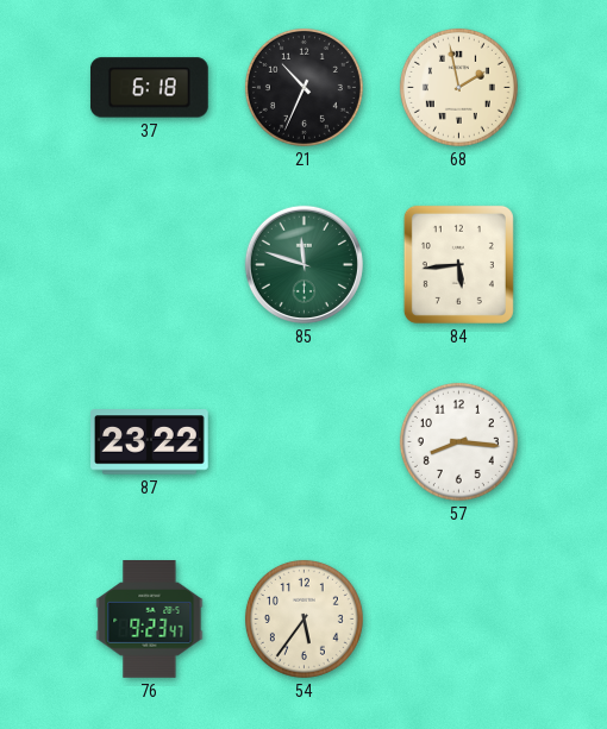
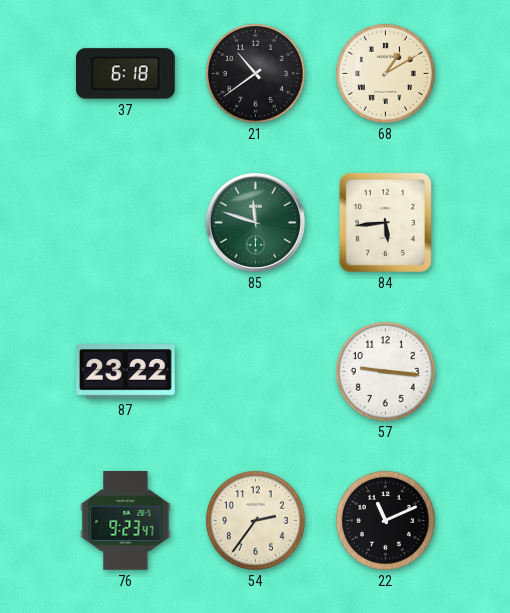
21: 10:34 -> 10:39
68: 1:58 -> 1:10
57: 8:16 -> 9:16
54: 5:36 -> 2:36
22: none -> 11:11
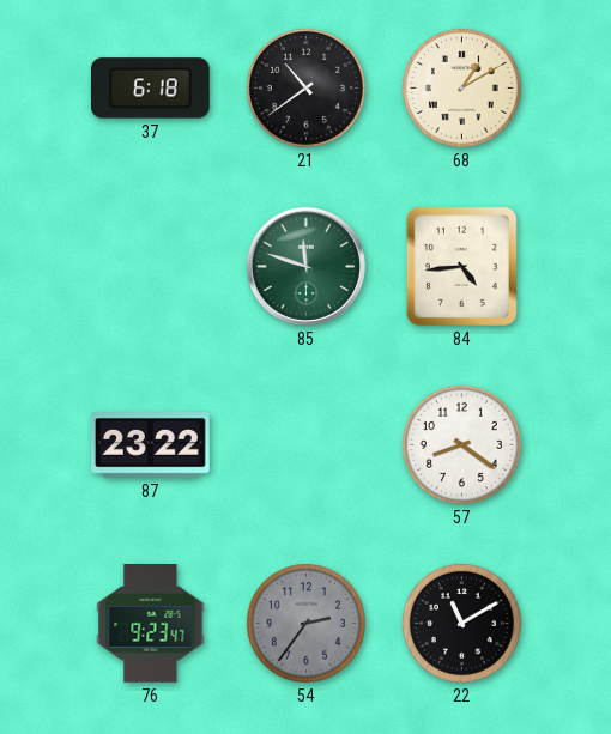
84: 5:44 -> 4:44
57: 9:16 -> 8:21
54 dial: cream -> grey
22: 11:11 -> 11:10
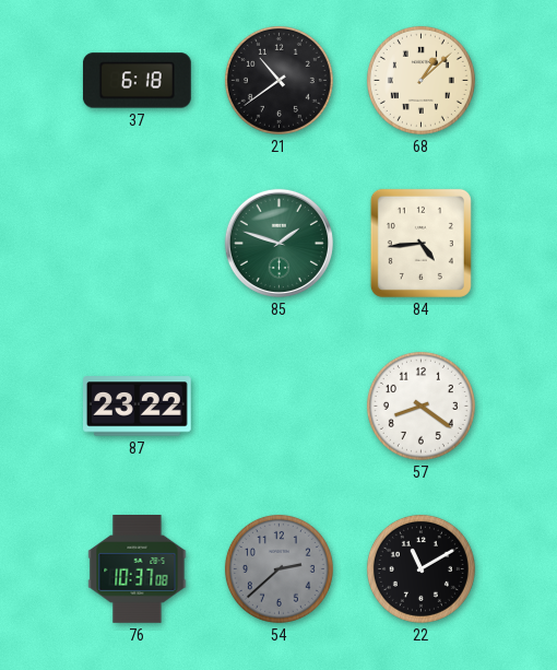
68: 1:10 -> 1:08
85: 11:48 -> 1:48
76: 9:23 -> 10:37
54: 2:36 -> 2:38
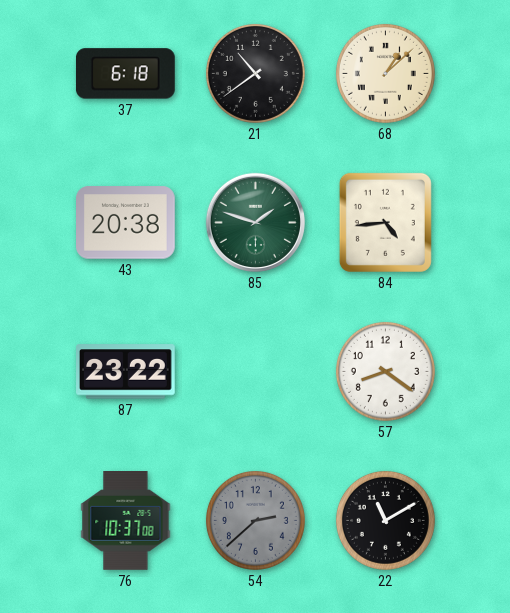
43: none -> 20:38
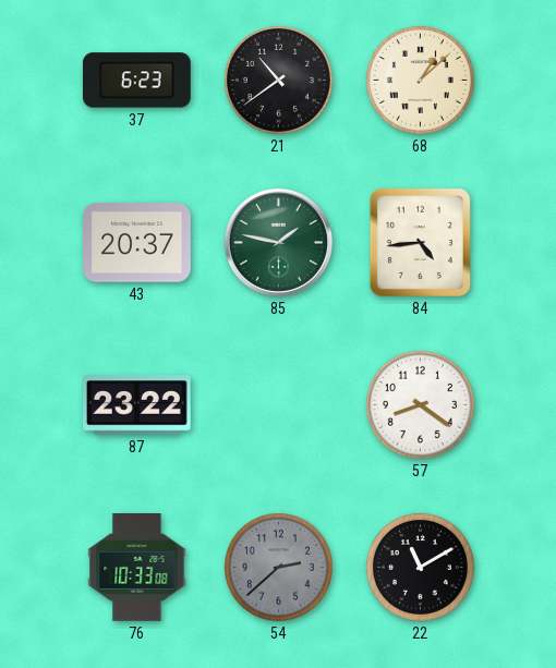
37: 6:18 -> 6:23
43: 20:38 -> 20:37
85: 1:48 -> 1:47
76: 10:37 -> 10:33
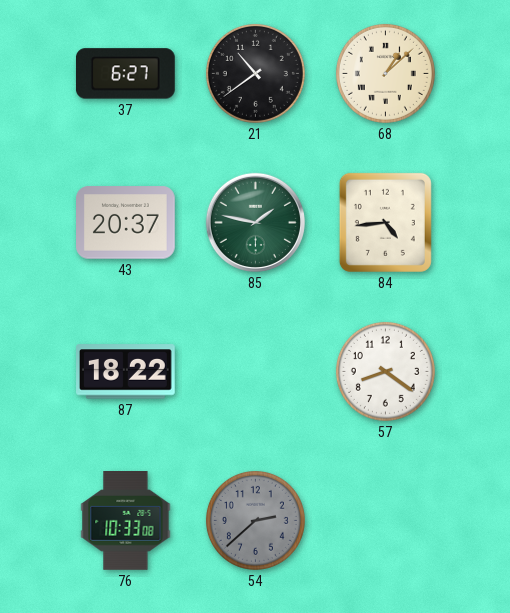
37: 6:23 -> 6:27
87: 23:22 -> 18:22
22: 11:10 -> none
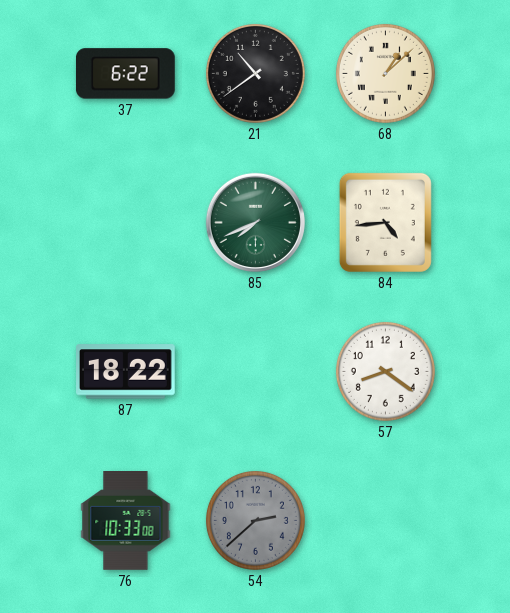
37: 6:27 -> 6:22
43: 20:37 -> none
85: 1:47 -> 7:41
